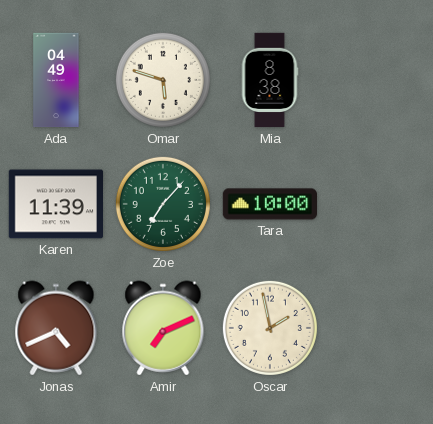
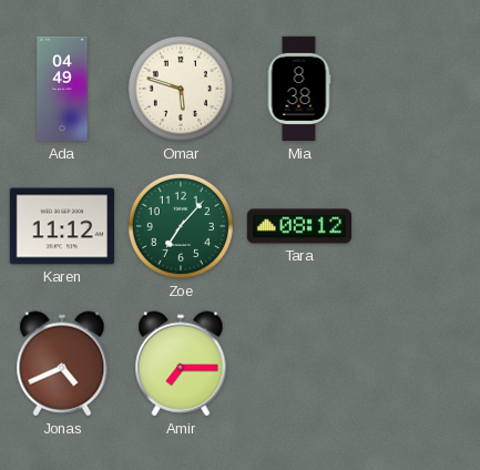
Karen: 11:39 -> 11:12
Tara: 10:00 -> 08:12
Amir: 7:11 -> 7:15
Oscar: 1:58 -> none
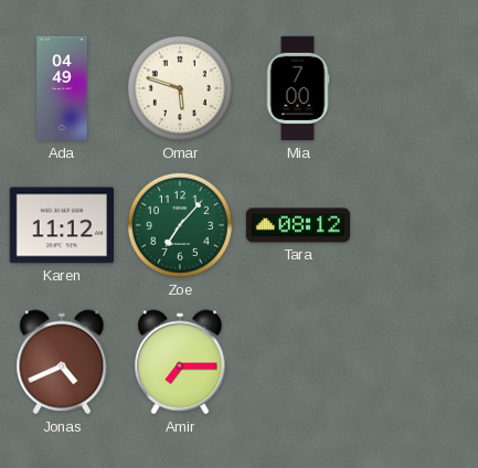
Mia: 8:38 -> 7:00
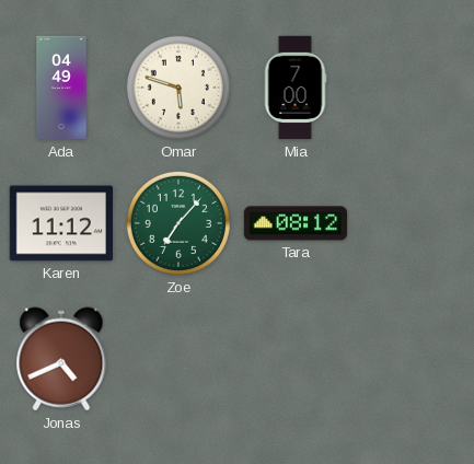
Amir: 7:15 -> none
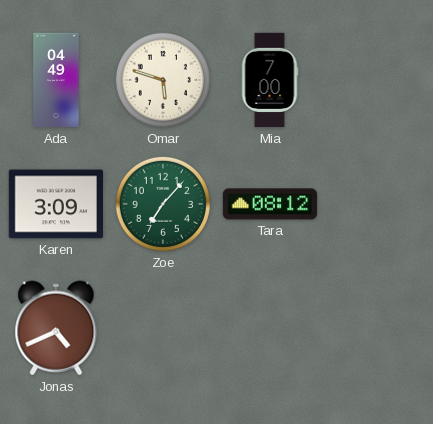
Karen: 11:12 -> 3:09
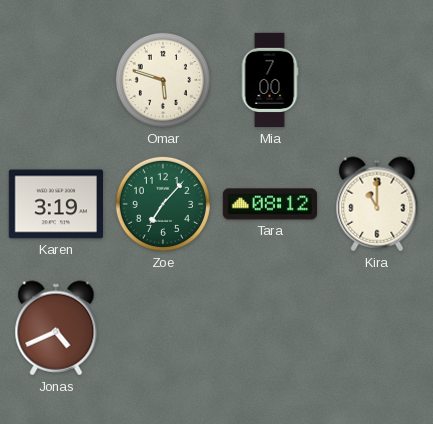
Ada: 04:49 -> none
Karen: 3:09 -> 3:19
Kira: none -> 11:00
